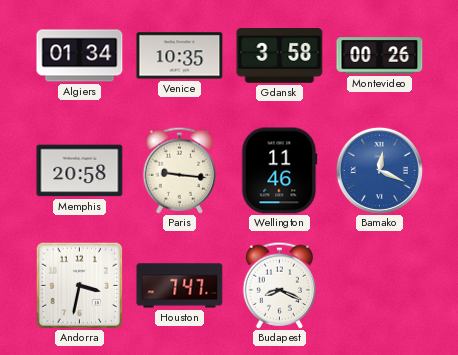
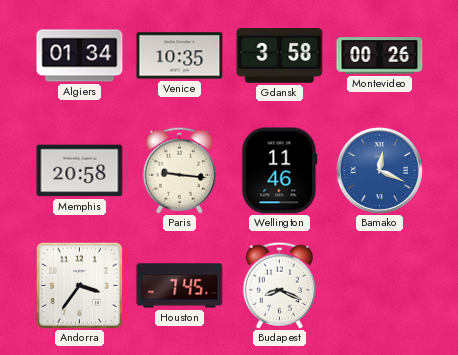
Andorra: 3:32 -> 3:36
Houston: 7:47 -> 7:45
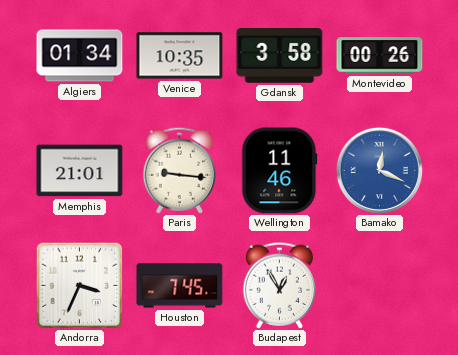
Memphis: 20:58 -> 21:01
Andorra: 3:36 -> 3:34
Budapest: 8:19 -> 12:55
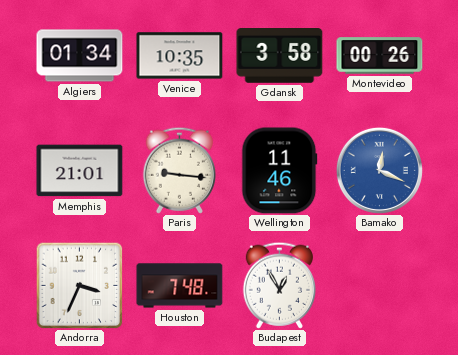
Houston: 7:45 -> 7:48
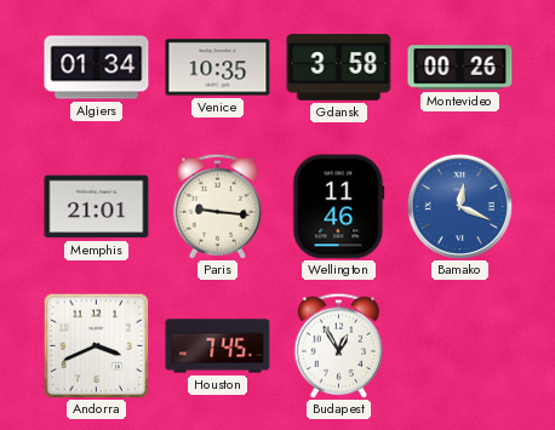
Andorra: 3:34 -> 3:41
Houston: 7:48 -> 7:45
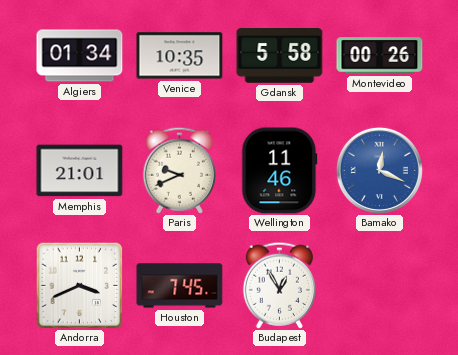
Gdansk: 3:58 -> 5:58
Paris: 9:16 -> 9:41
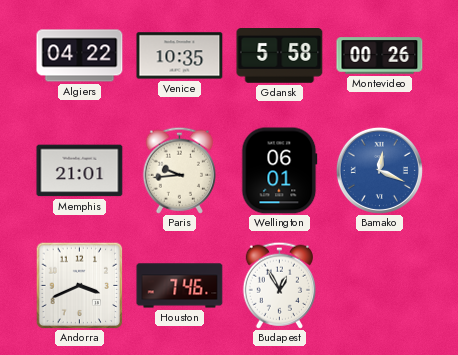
Algiers: 01:34 -> 04:22
Paris: 9:41 -> 9:44
Wellington: 11:46 -> 06:01
Houston: 7:45 -> 7:46
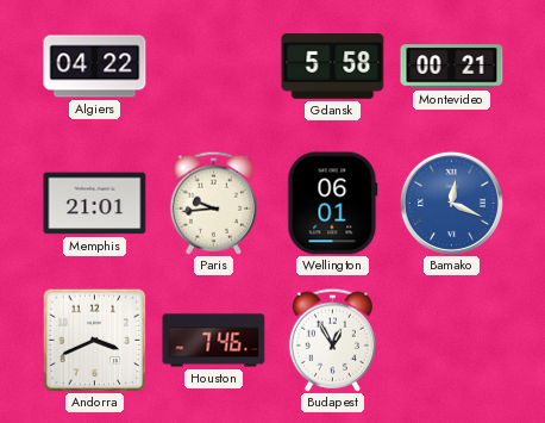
Venice: 10:35 -> none
Montevideo: 00:26 -> 00:21
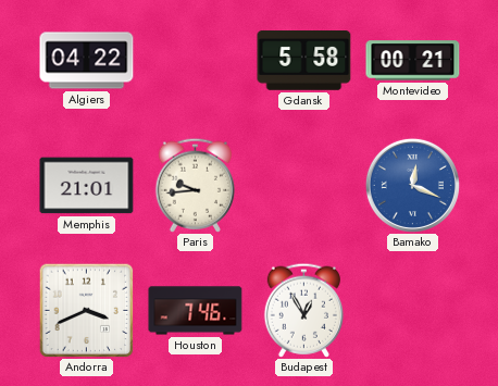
Wellington: 06:01 -> none
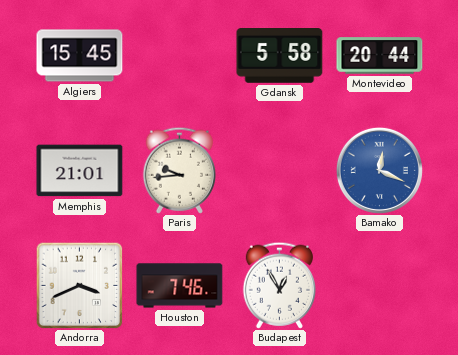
Algiers: 04:22 -> 15:45
Montevideo: 00:21 -> 20:44
